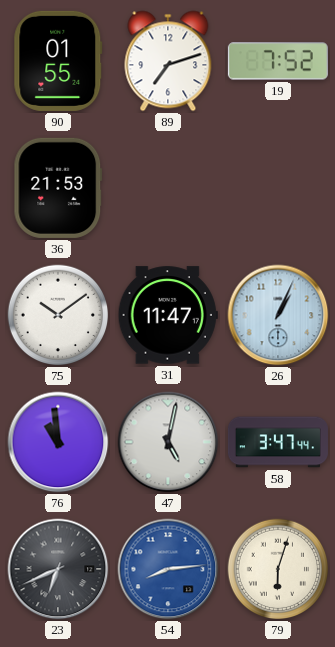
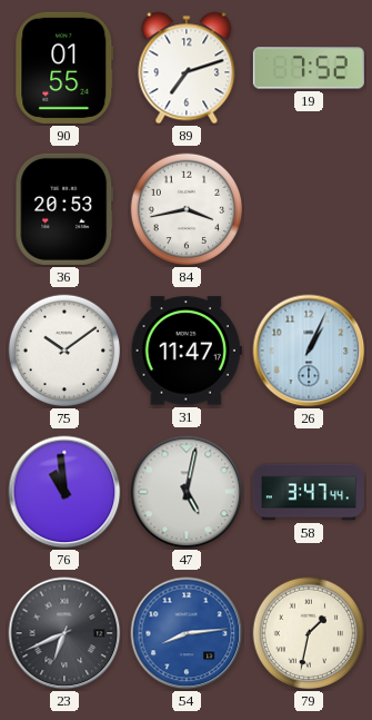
36: 21:53 -> 20:53
84: none -> 3:43
79: 6:03 -> 1:32
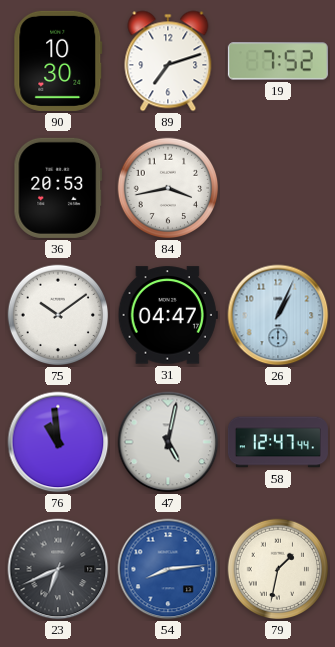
90: 01:55 -> 10:30
31: 11:47 -> 04:47
58: 3:47 -> 12:47
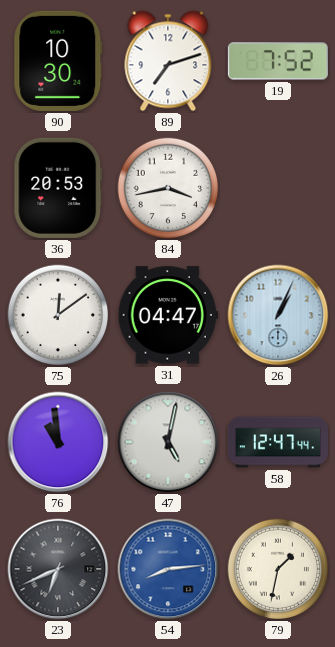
75: 10:09 -> 12:09
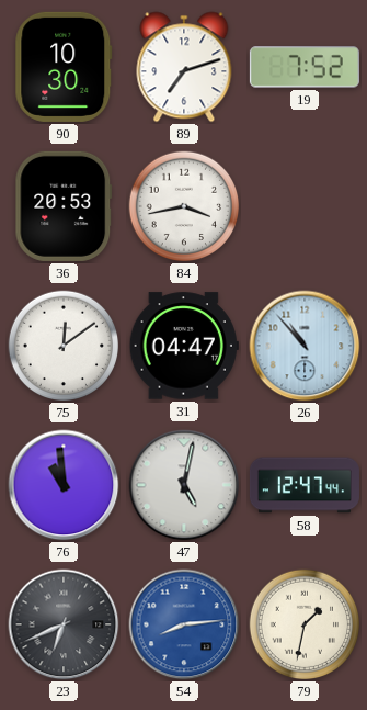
26: 1:04 -> 10:53
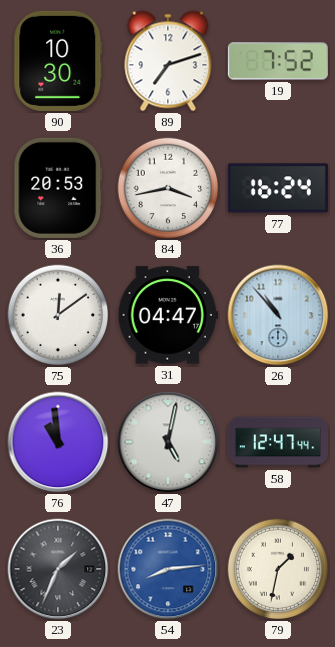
77: none -> 16:24
23: 6:41 -> 1:34
